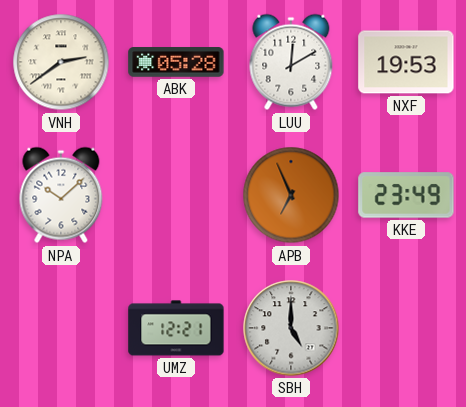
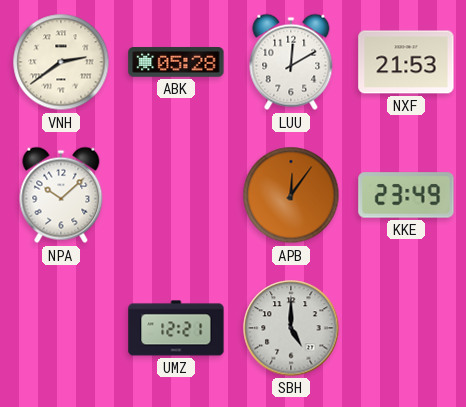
NXF: 19:53 -> 21:53
APB: 6:56 -> 12:06
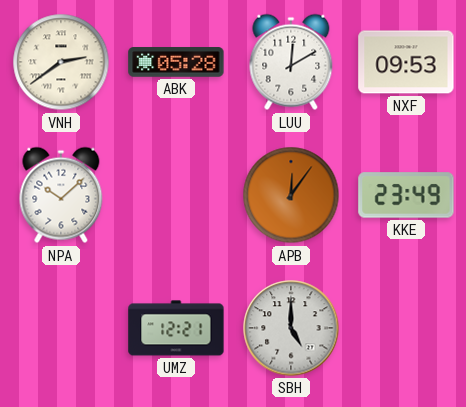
NXF: 21:53 -> 09:53
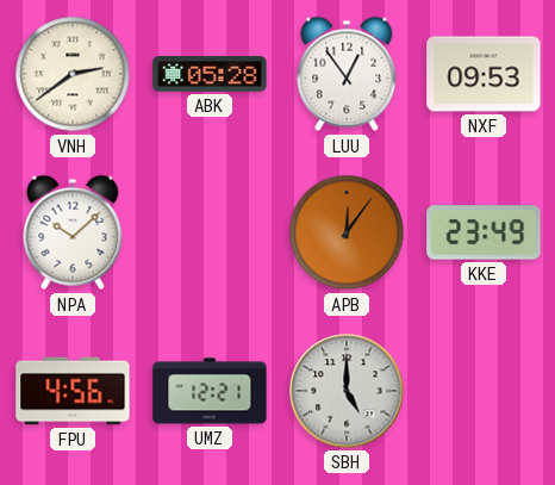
LUU: 12:10 -> 12:54
FPU: none -> 4:56
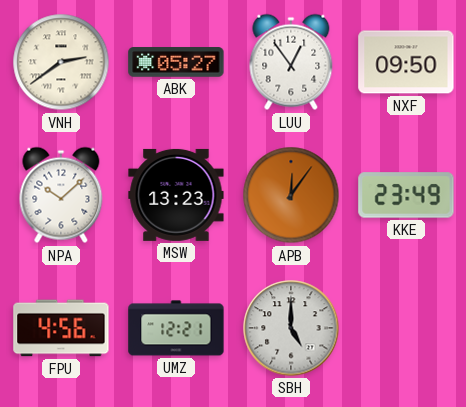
ABK: 05:28 -> 05:27
NXF: 09:53 -> 09:50
MSW: none -> 13:23
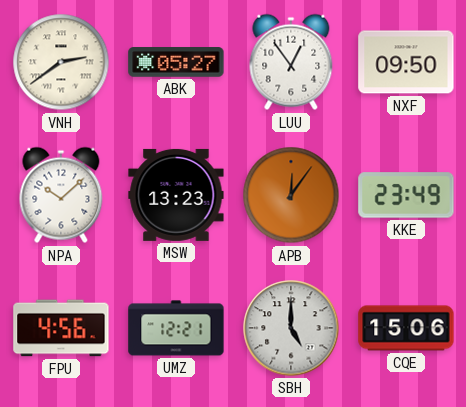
CQE: none -> 15:06
